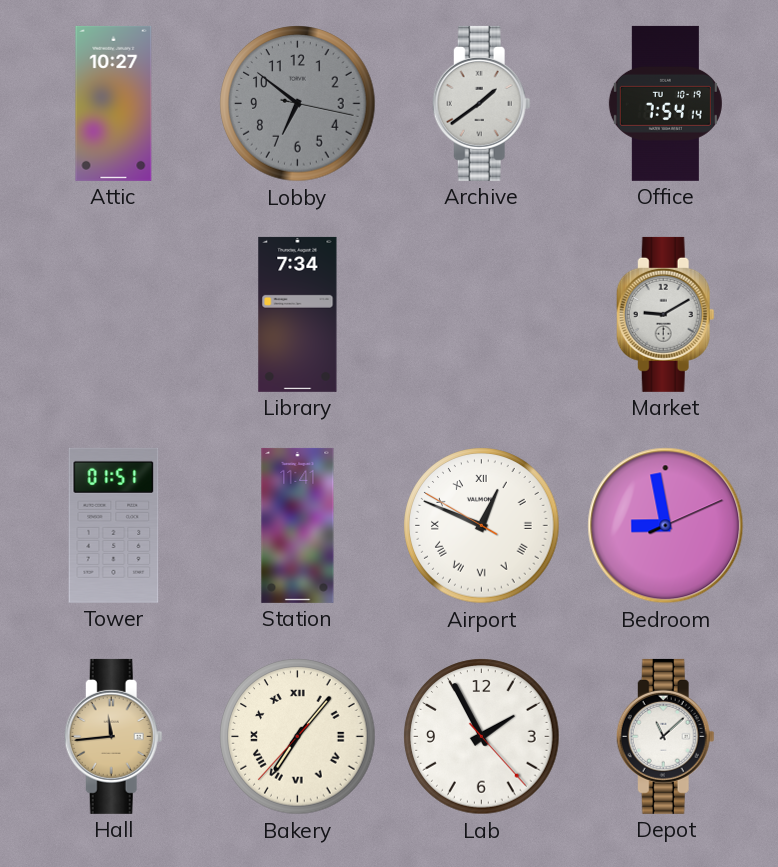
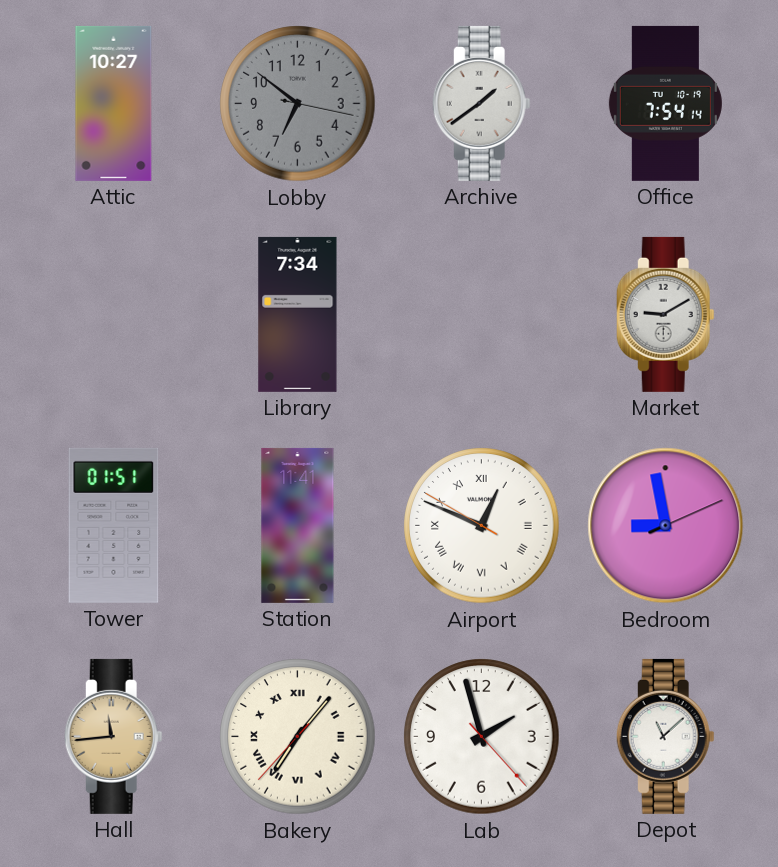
Lab: 1:55 -> 1:57
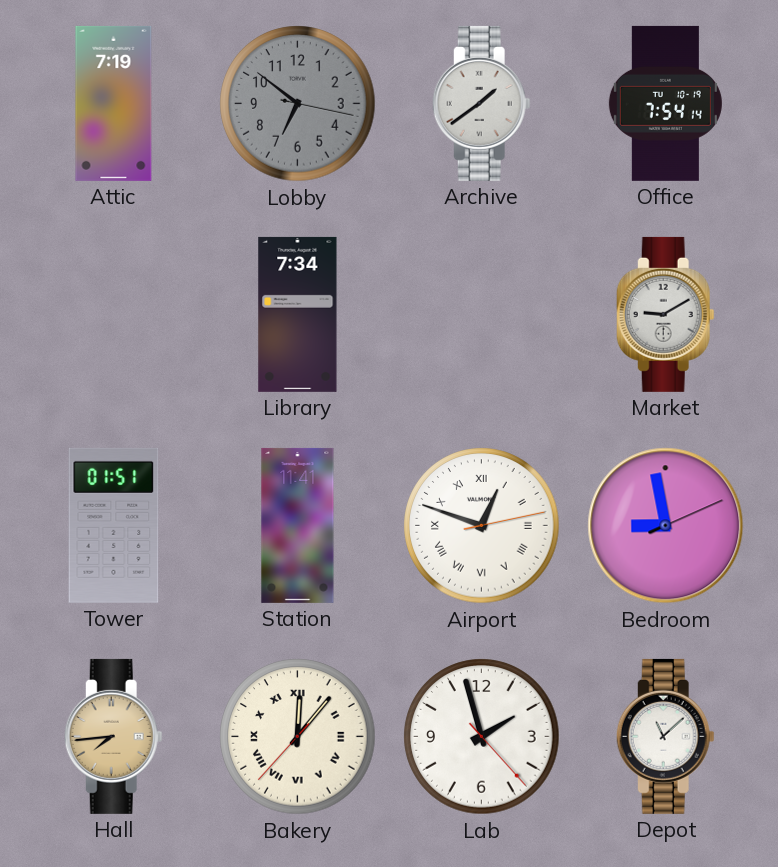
Attic: 10:27 -> 7:19
Airport: 12:48:50 -> 12:48:13
Hall: 11:44 -> 7:44
Bakery: 7:06 -> 12:06
